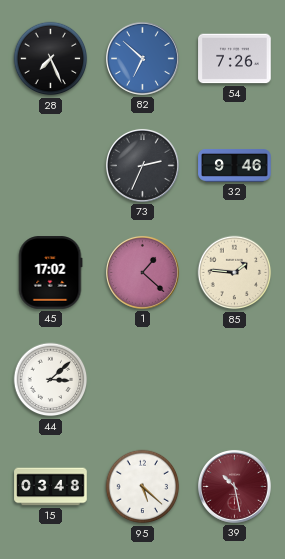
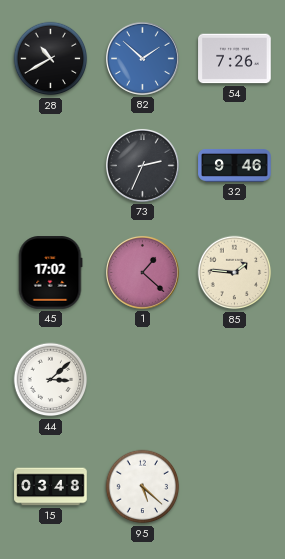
28: 7:26 -> 10:40
82: 6:52 -> 1:52
39: 10:28 -> none
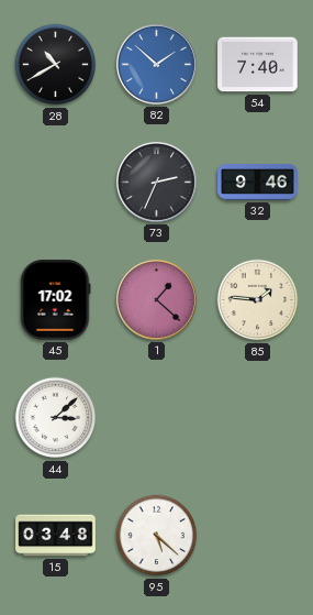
54: 7:26 -> 7:40
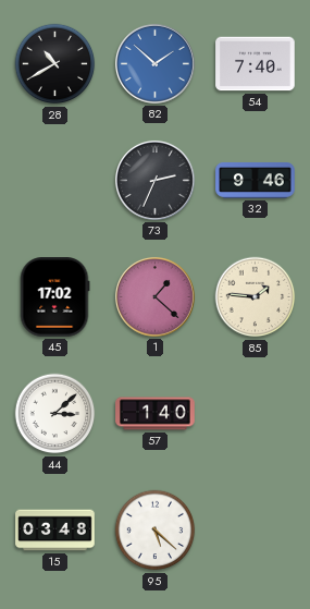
57: none -> 1:40
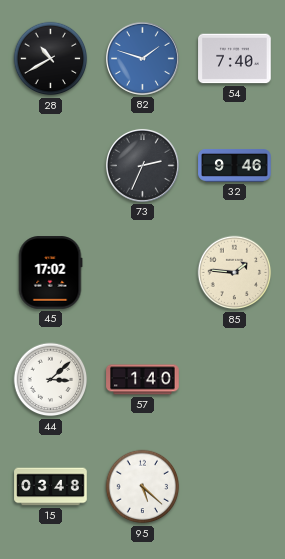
82: 1:52 -> 1:48
1: 1:22 -> none
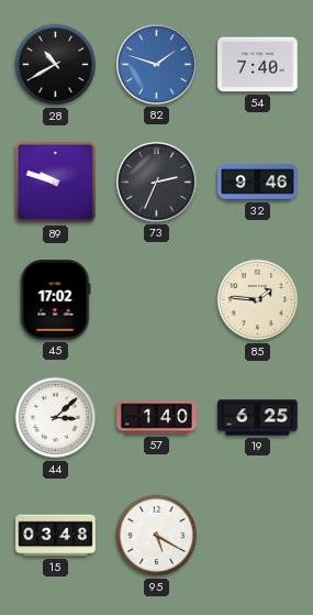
89: none -> 9:48
19: none -> 6:25
95: 5:22 -> 5:20
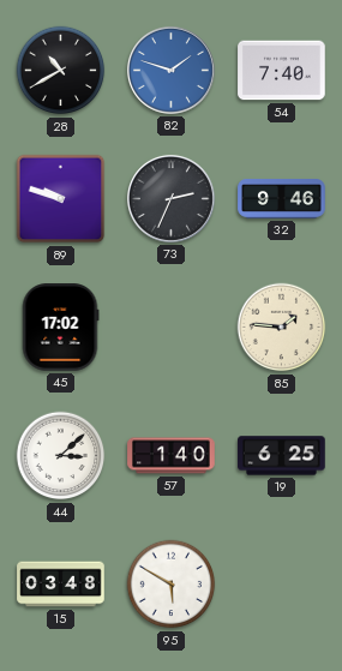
95: 5:20 -> 5:50
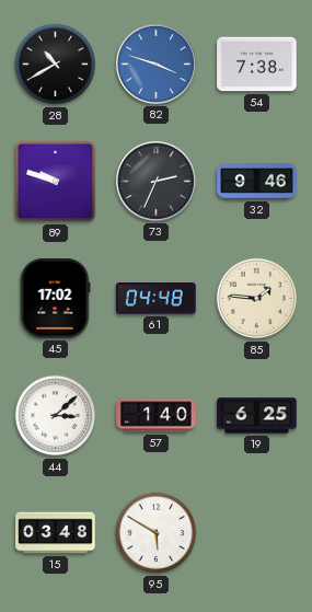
82: 1:48 -> 3:48
54: 7:40 -> 7:38
61: none -> 04:48
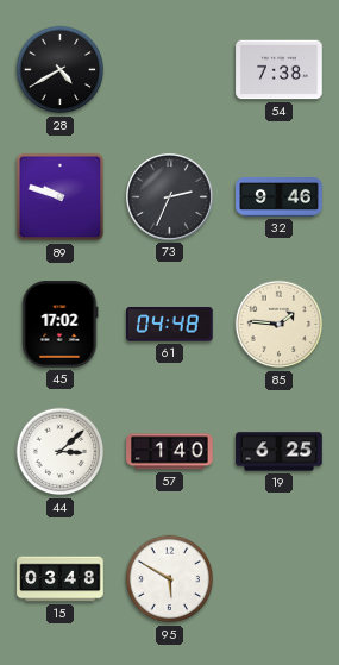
28: 10:40 -> 4:40
82: 3:48 -> none
